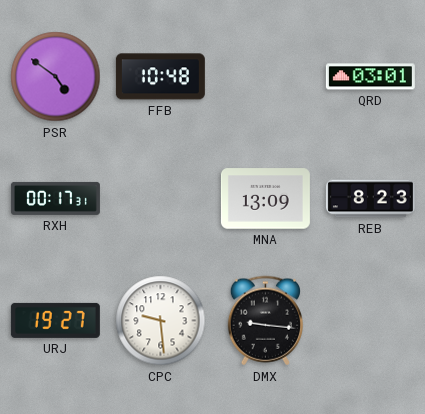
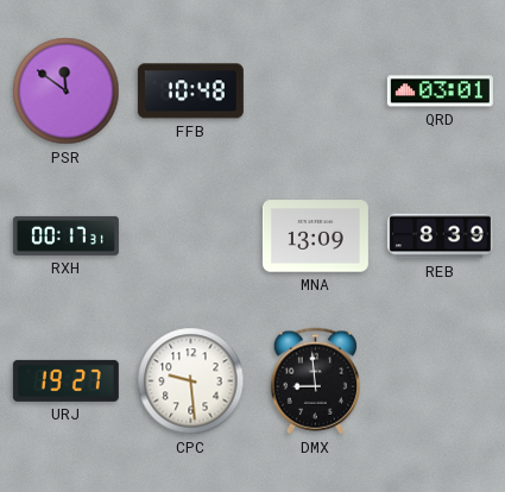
PSR: 4:51 -> 11:51
REB: 8:23 -> 8:39
DMX: 9:16 -> 8:59
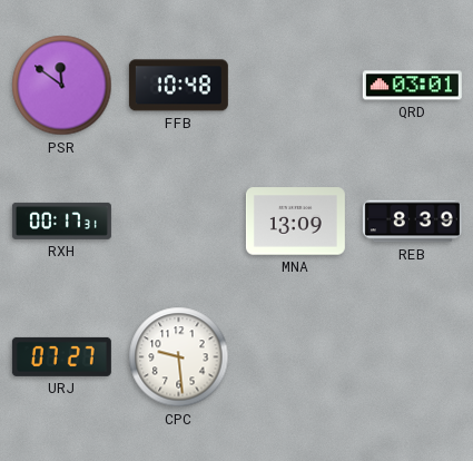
URJ: 19:27 -> 07:27
DMX: 8:59 -> none
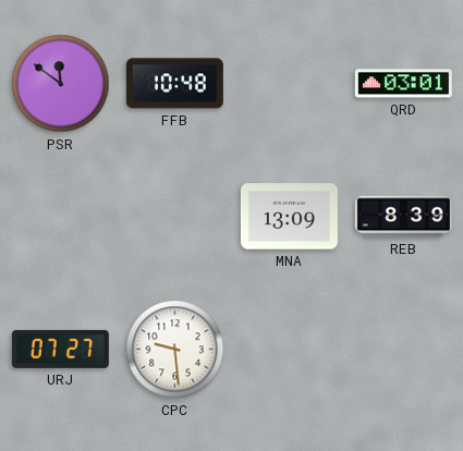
RXH: 00:17 -> none
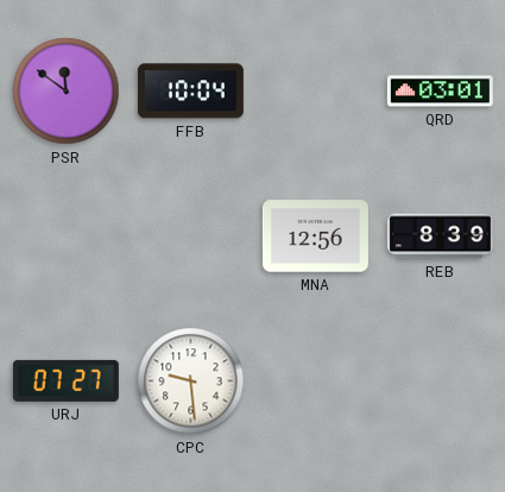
FFB: 10:48 -> 10:04
MNA: 13:09 -> 12:56
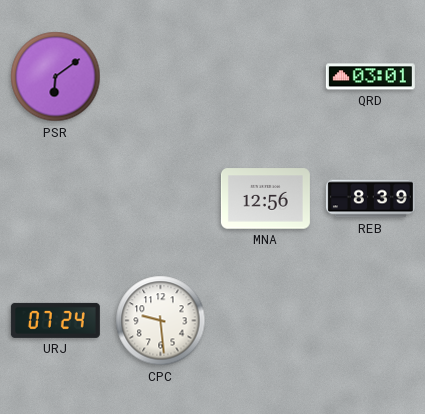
PSR: 11:51 -> 6:09
FFB: 10:04 -> none
URJ: 07:27 -> 07:24
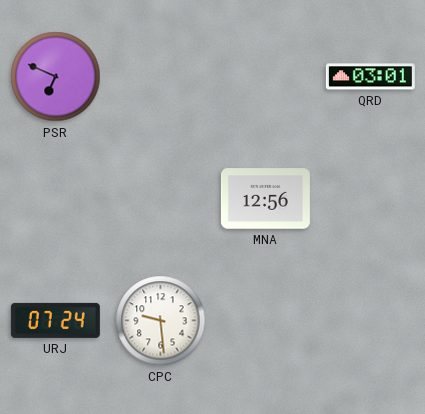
PSR: 6:09 -> 6:49
REB: 8:39 -> none
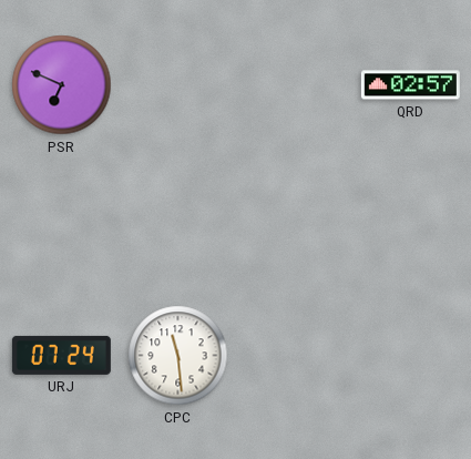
QRD: 03:01 -> 02:57
MNA: 12:56 -> none
CPC: 9:29 -> 11:29
